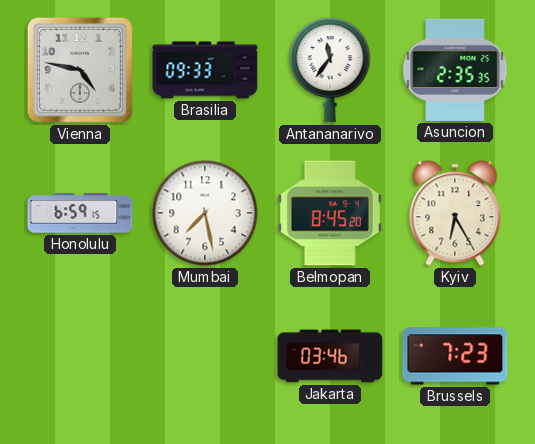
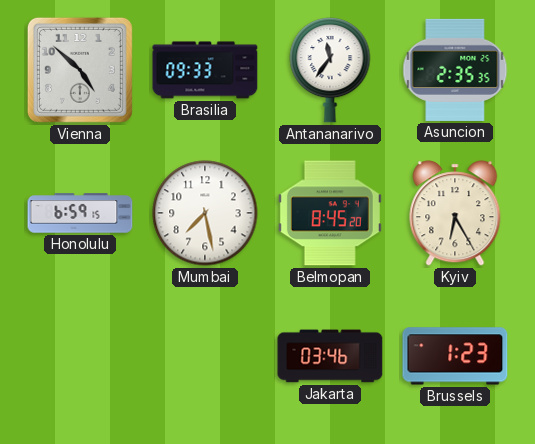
Vienna: 4:47 -> 4:52
Brussels: 7:23 -> 1:23
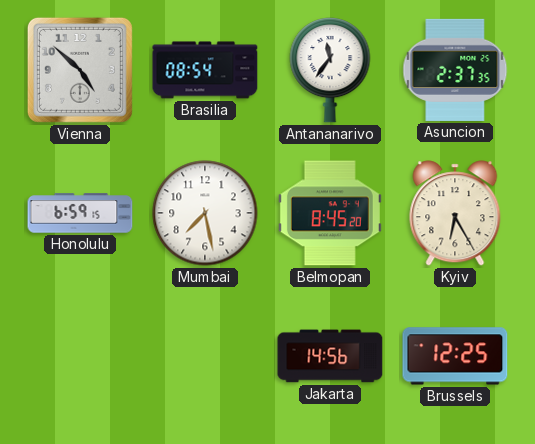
Brasilia: 09:33 -> 08:54
Asuncion: 2:35 -> 2:37
Jakarta: 03:46 -> 14:56
Brussels: 1:23 -> 12:25
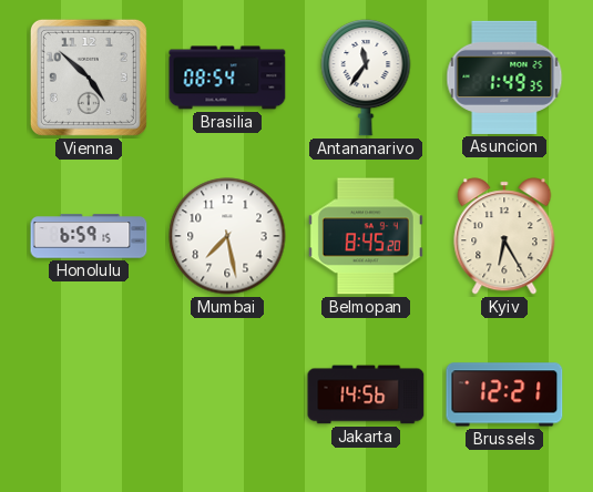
Asuncion: 2:37 -> 1:49
Brussels: 12:25 -> 12:21
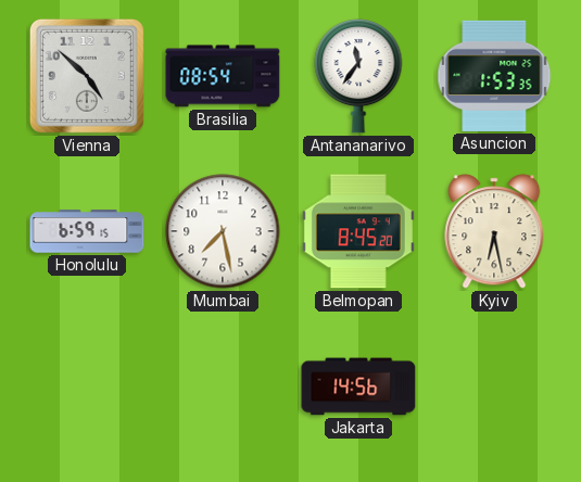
Asuncion: 1:49 -> 1:53
Kyiv: 6:25 -> 6:28
Brussels: 12:21 -> none
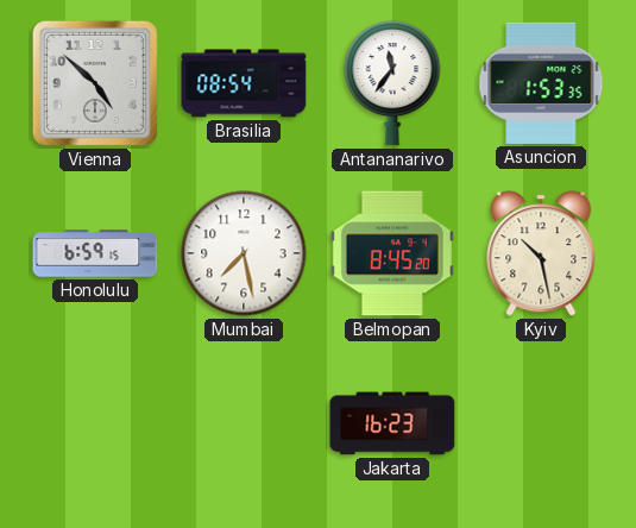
Kyiv: 6:28 -> 10:28
Jakarta: 14:56 -> 16:23
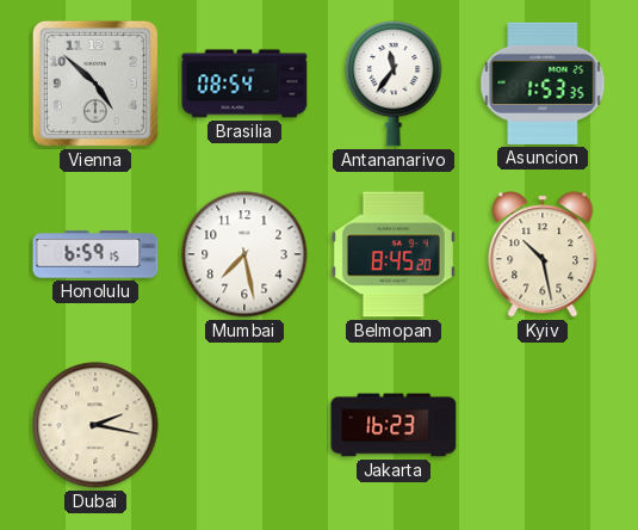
Dubai: none -> 2:17
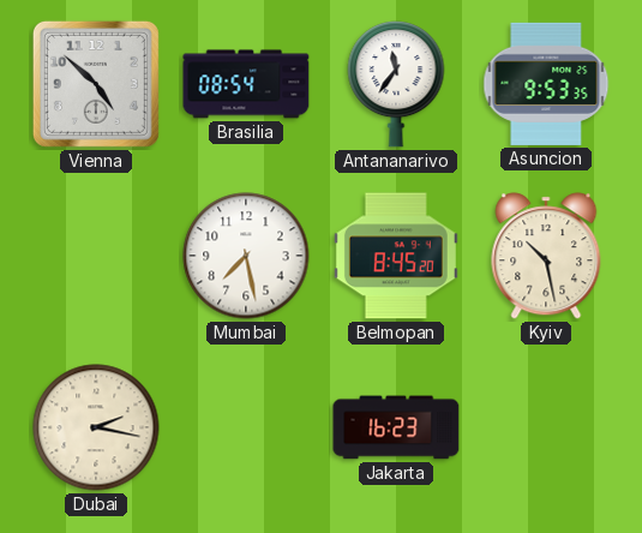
Asuncion: 1:53 -> 9:53
Honolulu: 6:59 -> none
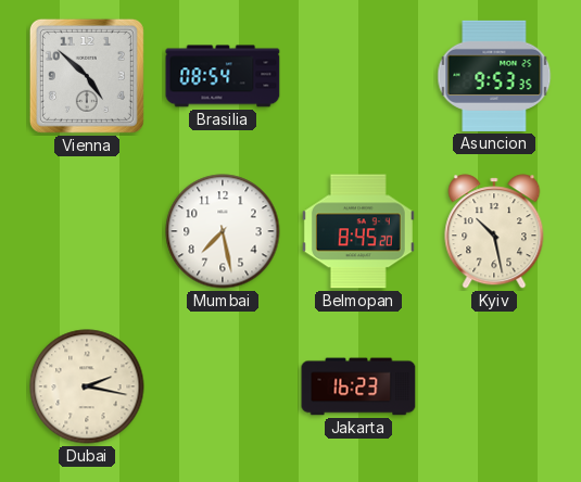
Antananarivo: 11:36 -> none
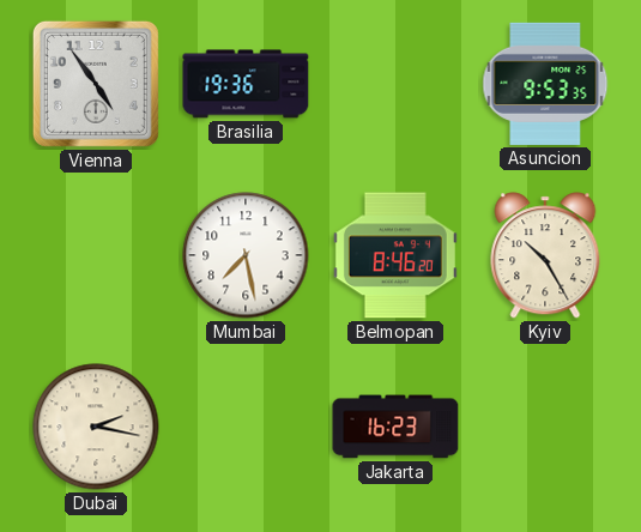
Vienna: 4:52 -> 4:54
Brasilia: 08:54 -> 19:36
Belmopan: 8:45 -> 8:46
Kyiv: 10:28 -> 10:25
